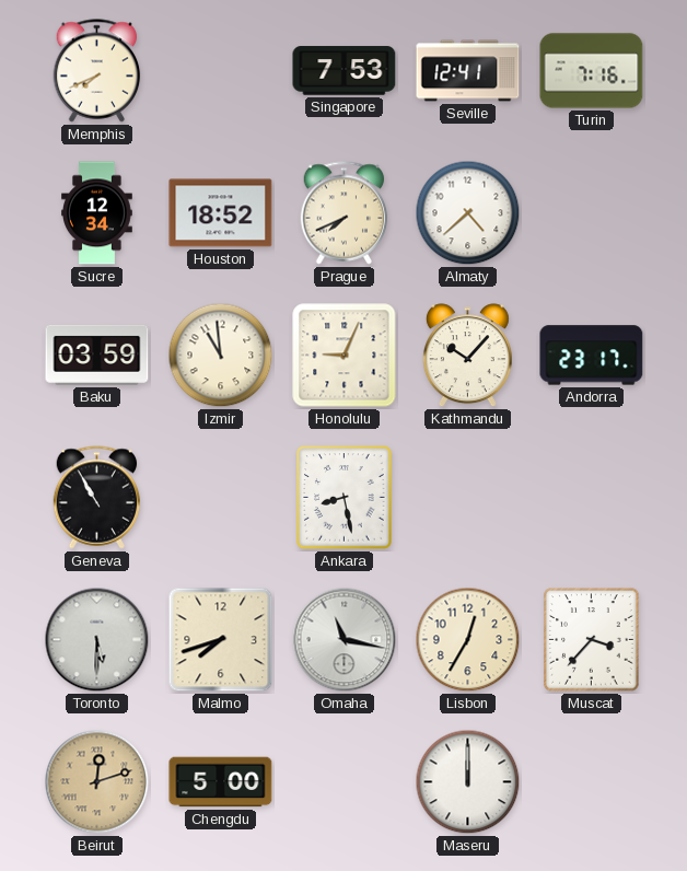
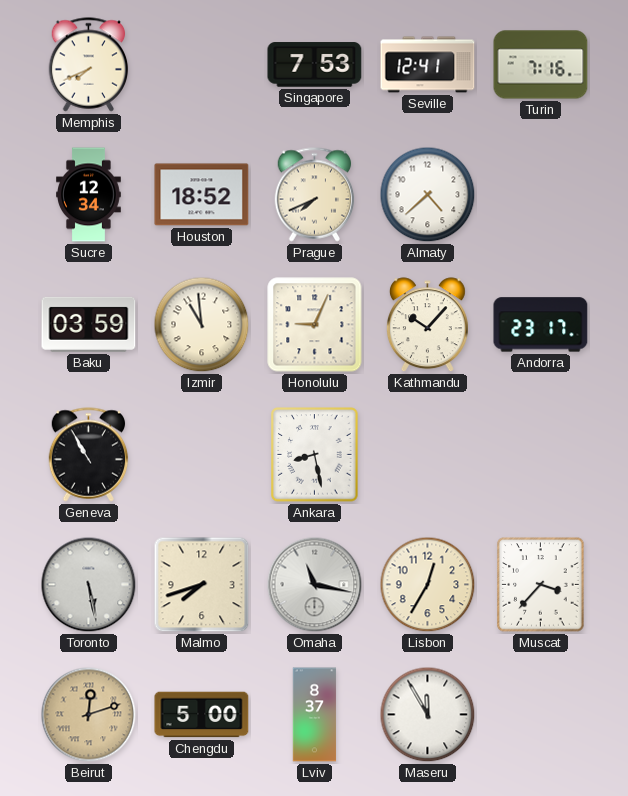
Toronto: 5:30 -> 5:28
Lviv: none -> 8:37
Maseru: 12:00 -> 11:55
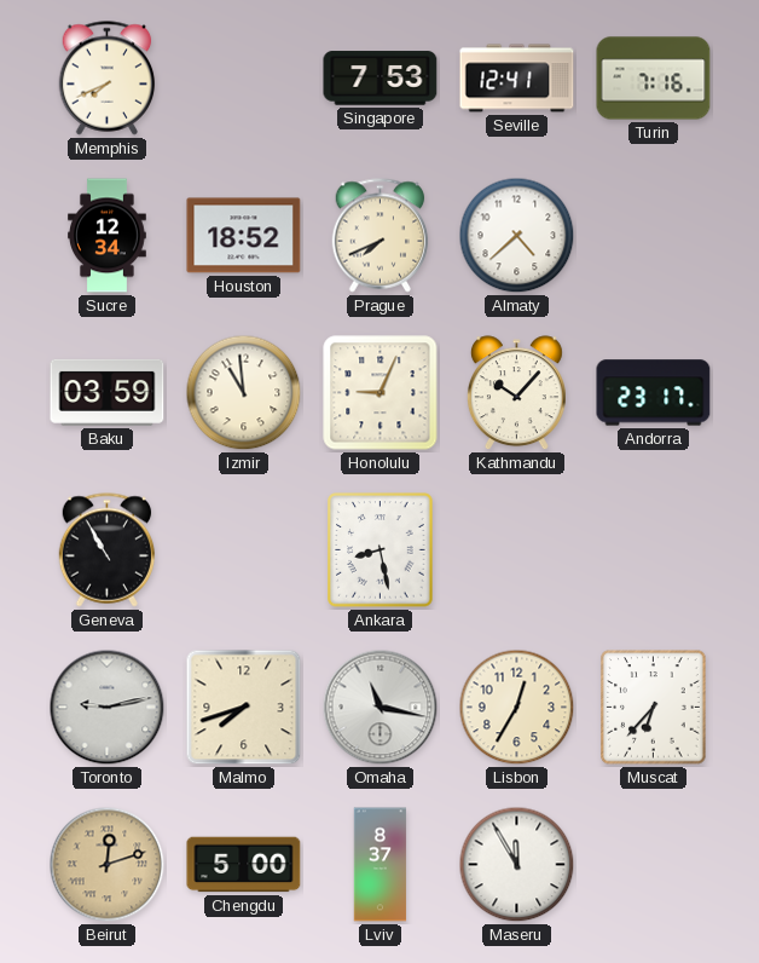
Toronto: 5:28 -> 9:13
Muscat: 3:37 -> 6:37
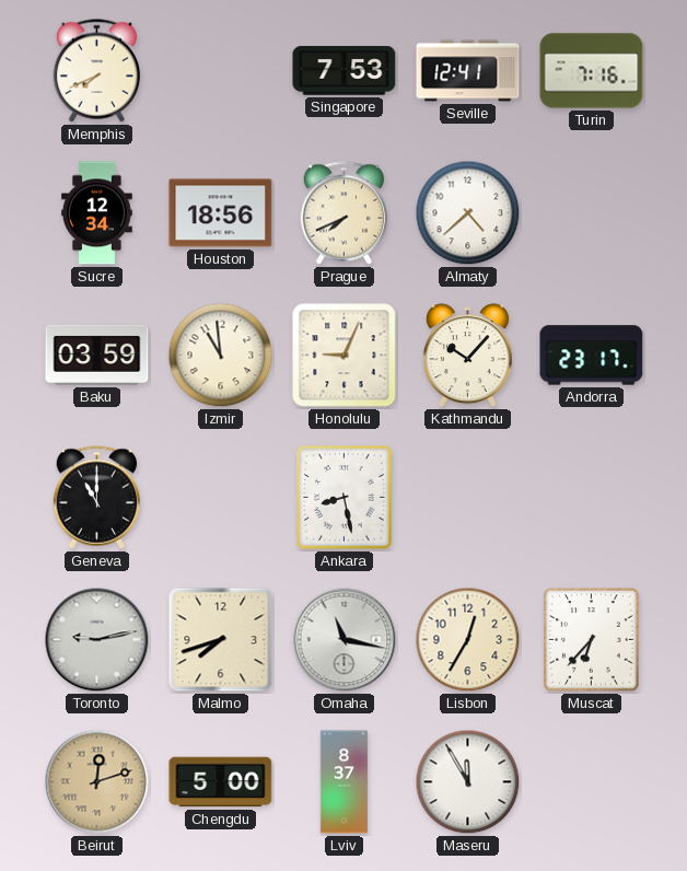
Houston: 18:52 -> 18:56
Geneva: 10:55 -> 11:00
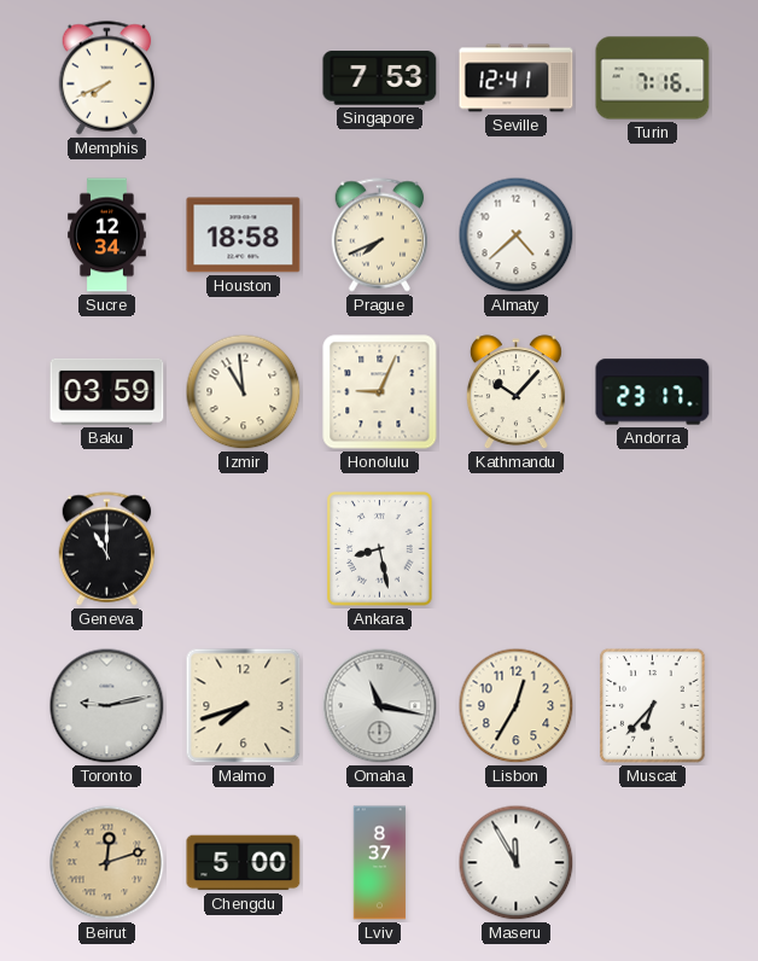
Houston: 18:56 -> 18:58
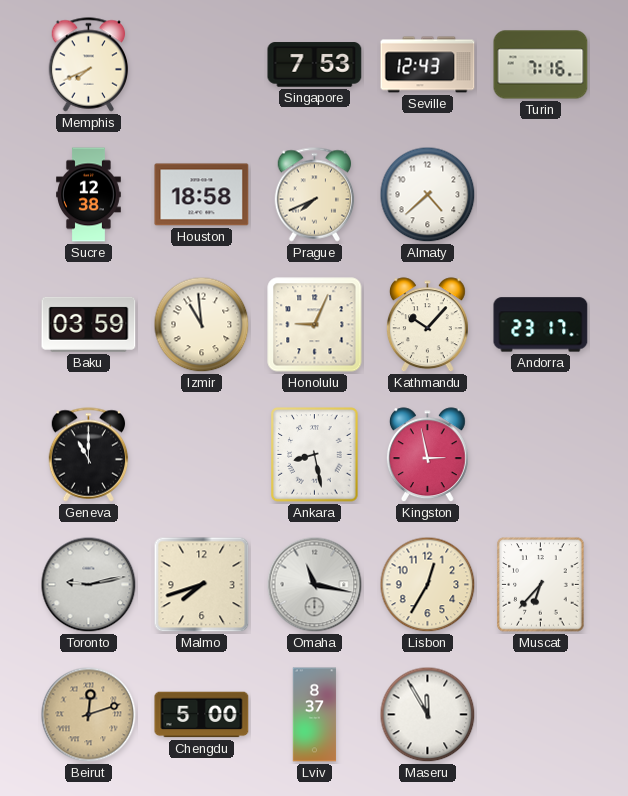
Seville: 12:41 -> 12:43
Sucre: 12:34 -> 12:38
Kingston: none -> 2:58
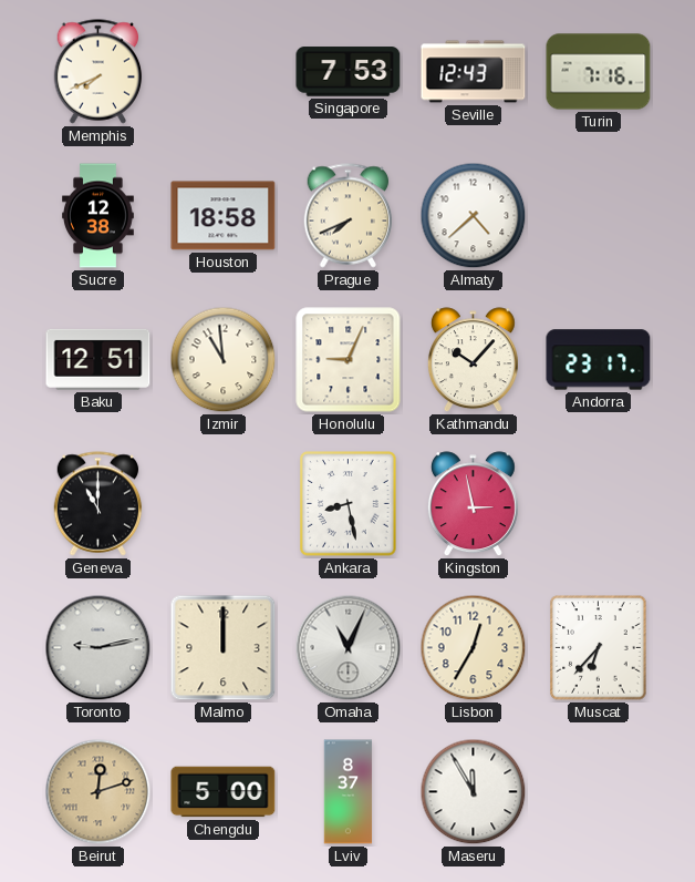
Baku: 03:59 -> 12:51
Malmo: 7:42 -> 12:00
Omaha: 11:17 -> 11:04
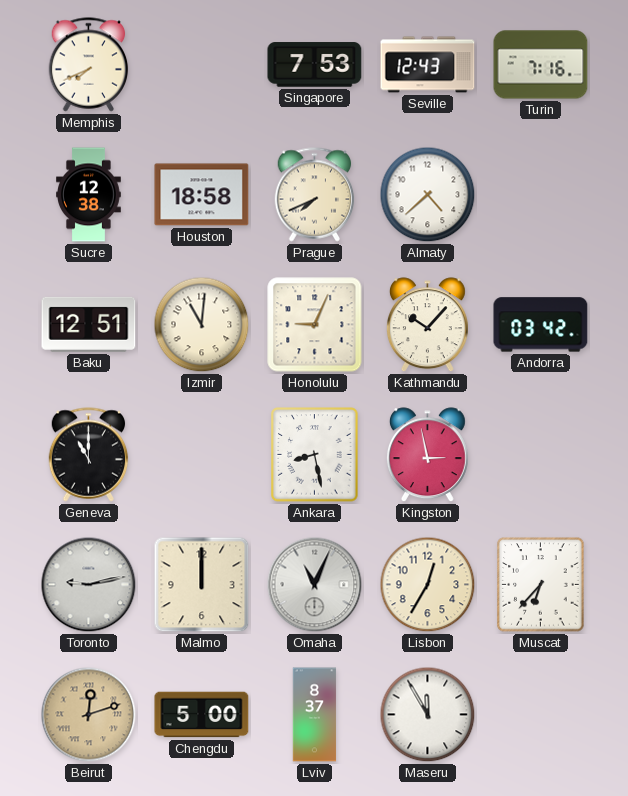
Izmir: 10:59 -> 11:01
Andorra: 23:17 -> 03:42
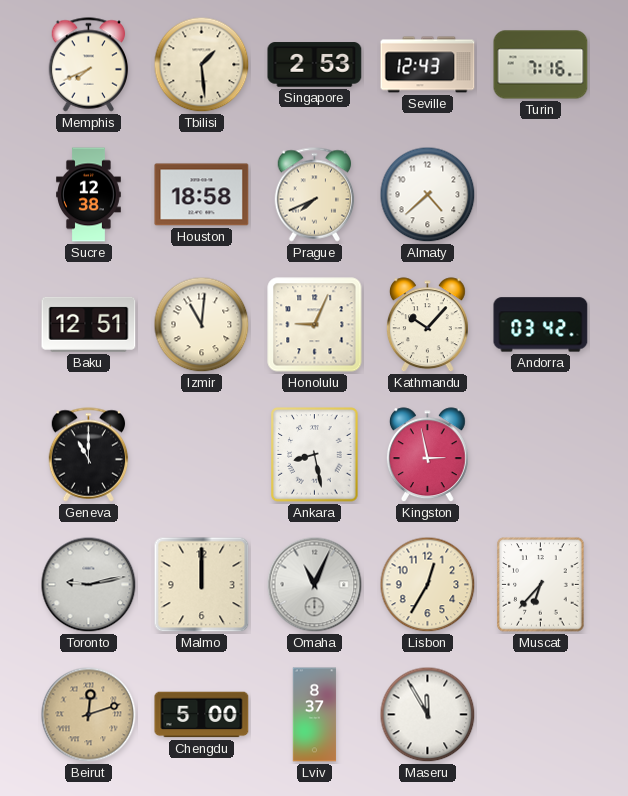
Tbilisi: none -> 1:29
Singapore: 7:53 -> 2:53
